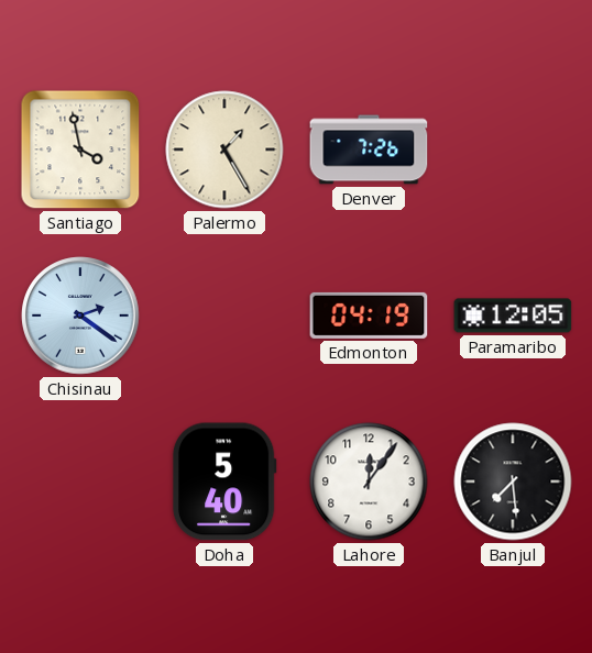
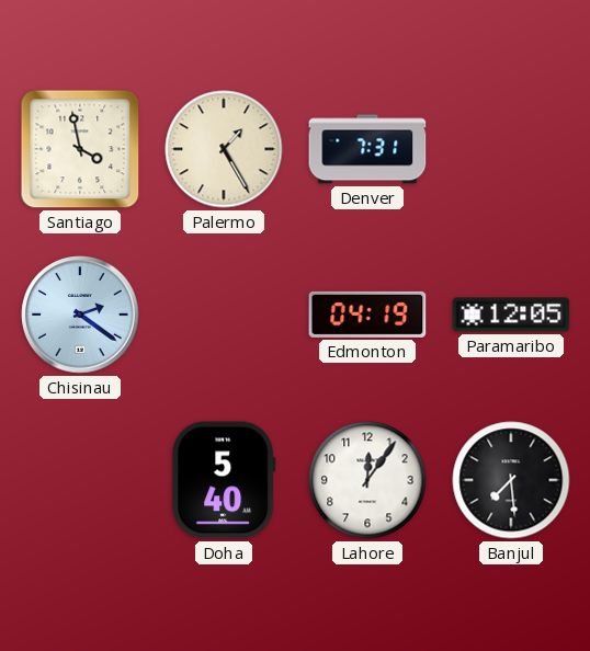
Denver: 7:26 -> 7:31
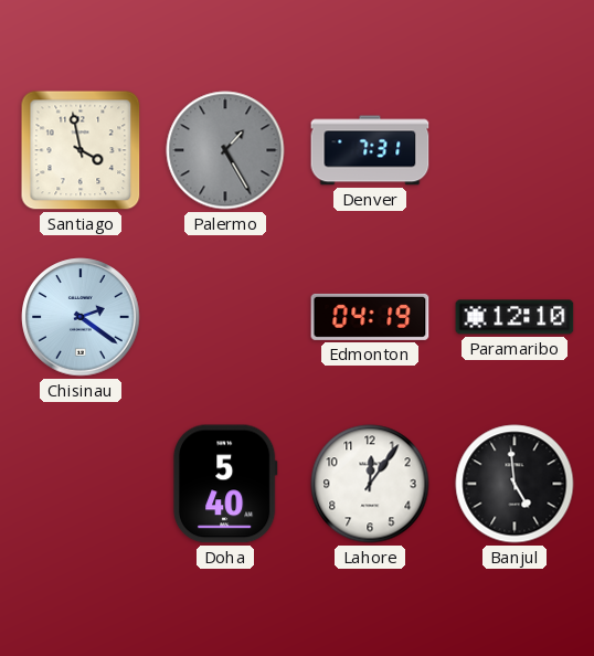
Palermo dial: cream -> grey
Paramaribo: 12:05 -> 12:10
Banjul: 7:29 -> 4:59
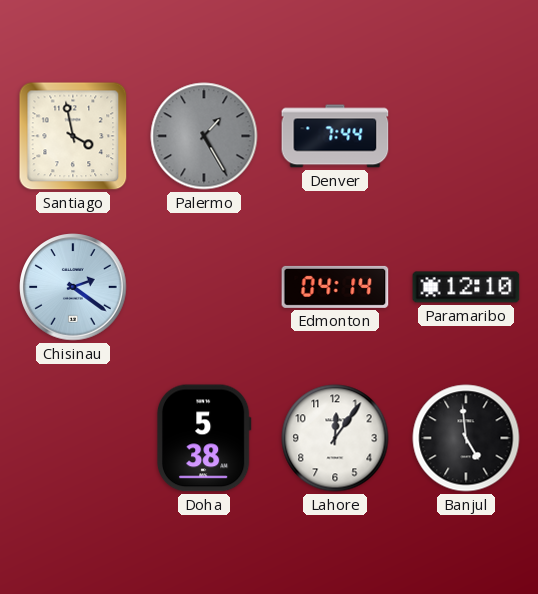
Denver: 7:31 -> 7:44
Edmonton: 04:19 -> 04:14
Doha: 5:40 -> 5:38
